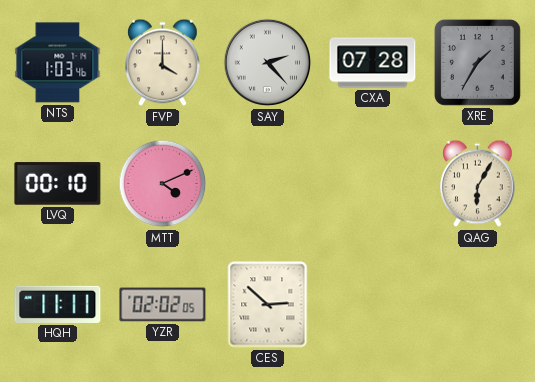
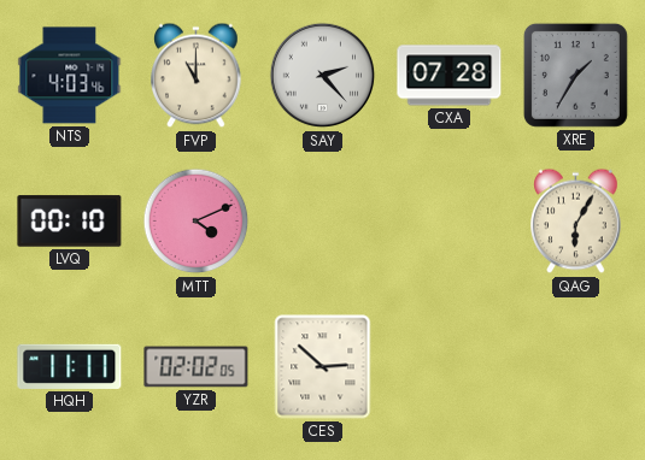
NTS: 1:03 -> 4:03
FVP: 4:00 -> 11:00
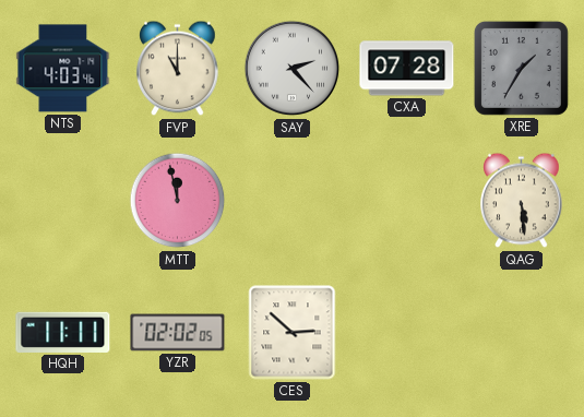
LVQ: 00:10 -> none
MTT: 4:11 -> 11:58
QAG: 6:05 -> 5:29
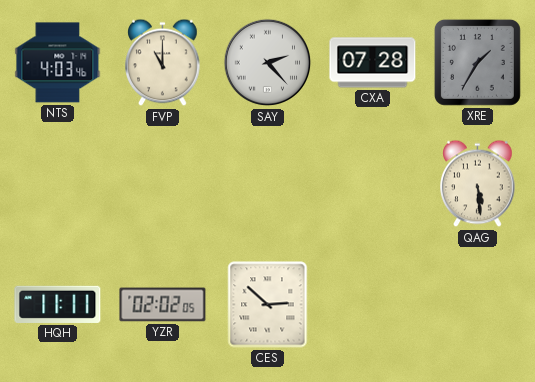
MTT: 11:58 -> none
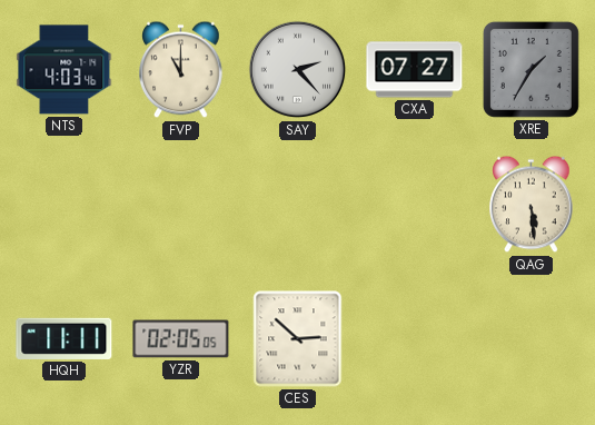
CXA: 07:28 -> 07:27
YZR: 02:02 -> 02:05
